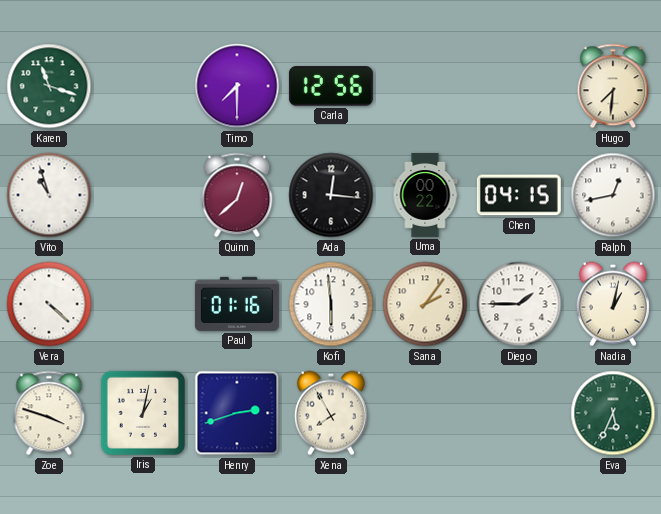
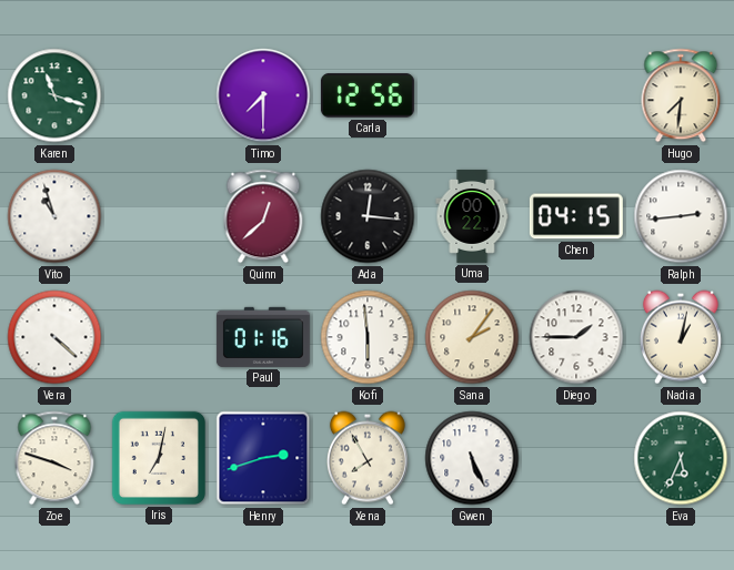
Ralph: 12:43 -> 2:44
Iris: 1:02 -> 7:02
Gwen: none -> 5:26
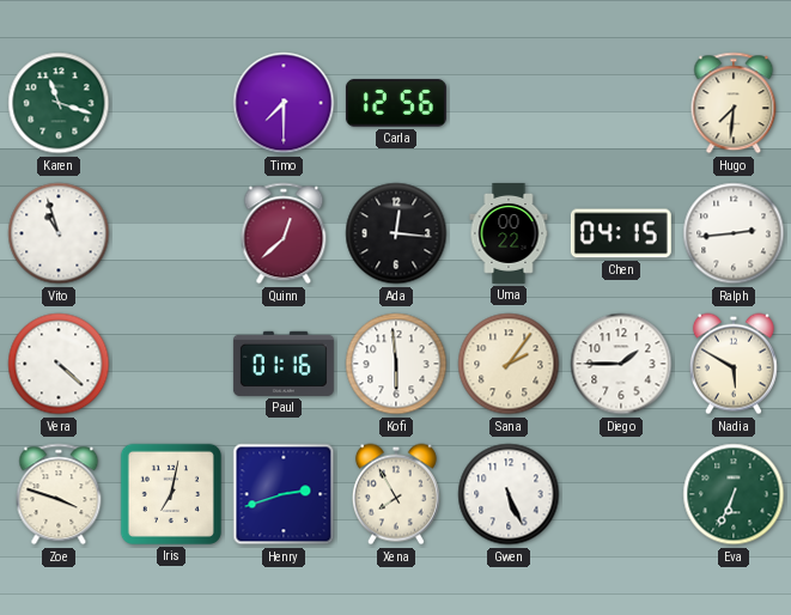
Nadia: 1:02 -> 5:50
Eva: 5:34 -> 6:34
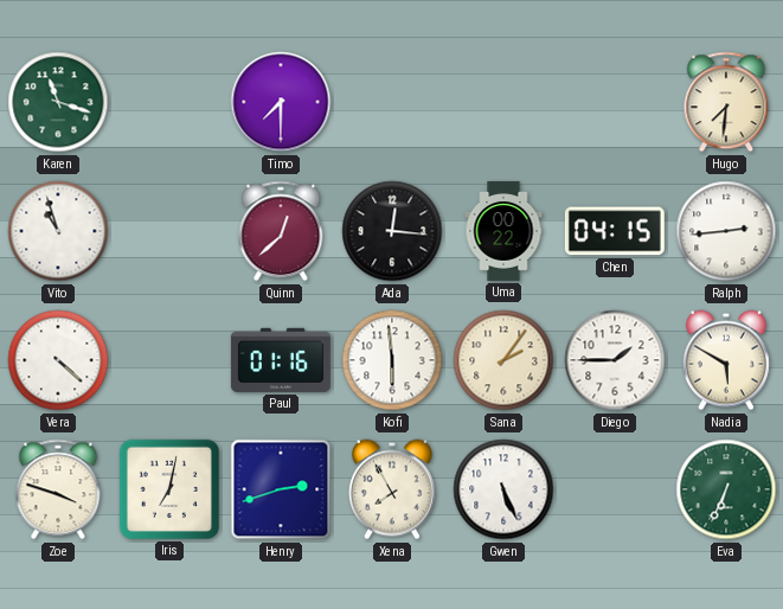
Carla: 12:56 -> none
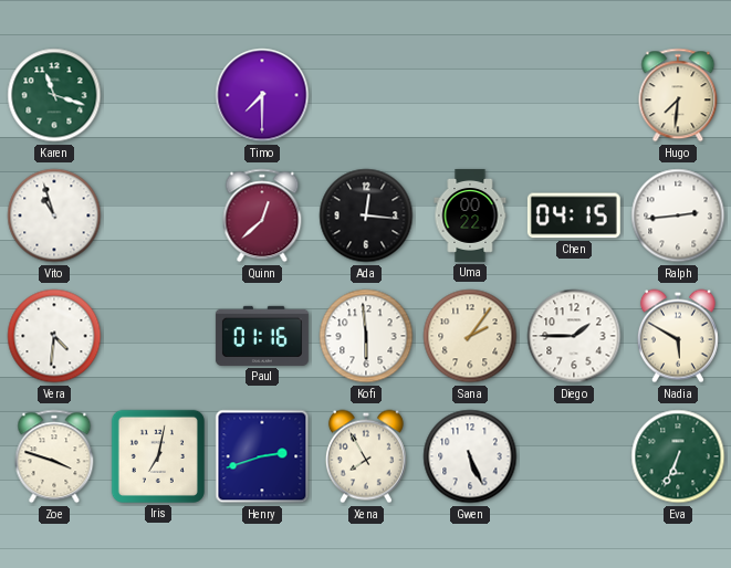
Vera: 4:22 -> 4:31
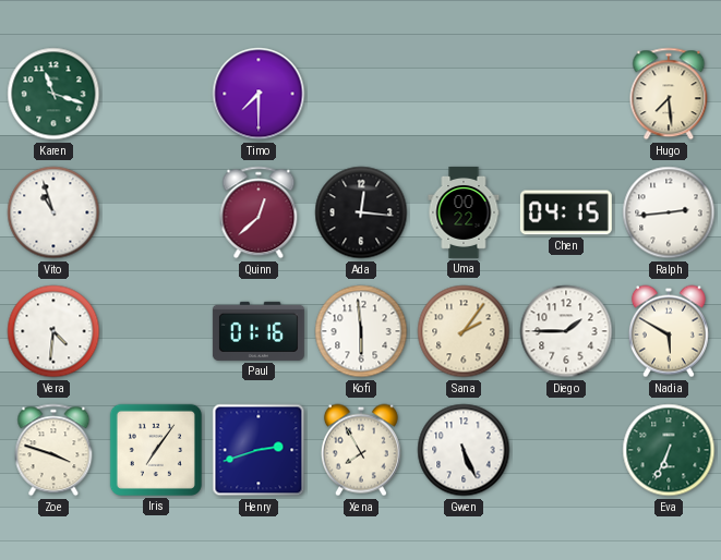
Hugo: 7:31 -> 7:29
Iris: 7:02 -> 7:06
